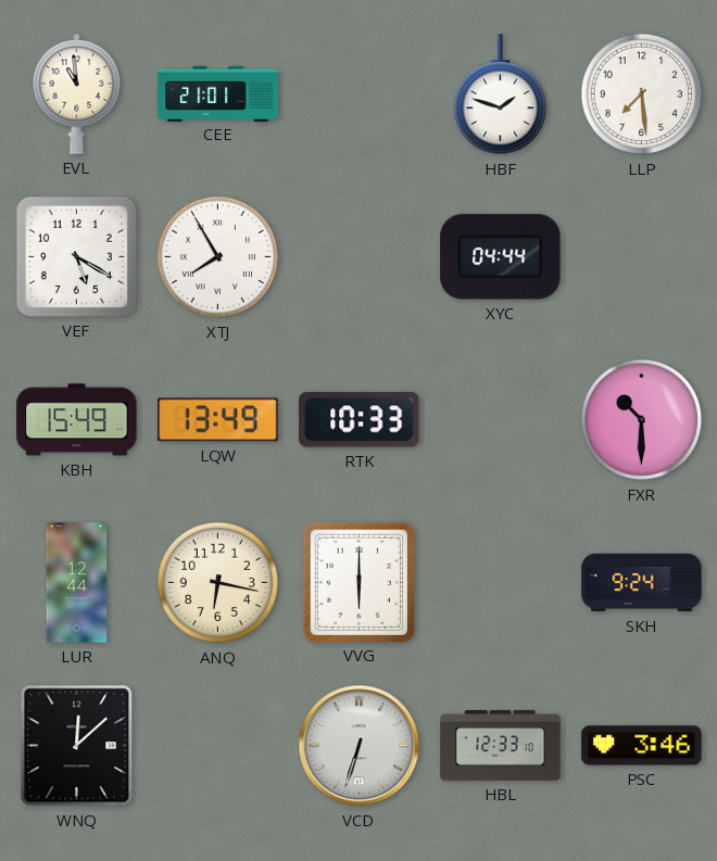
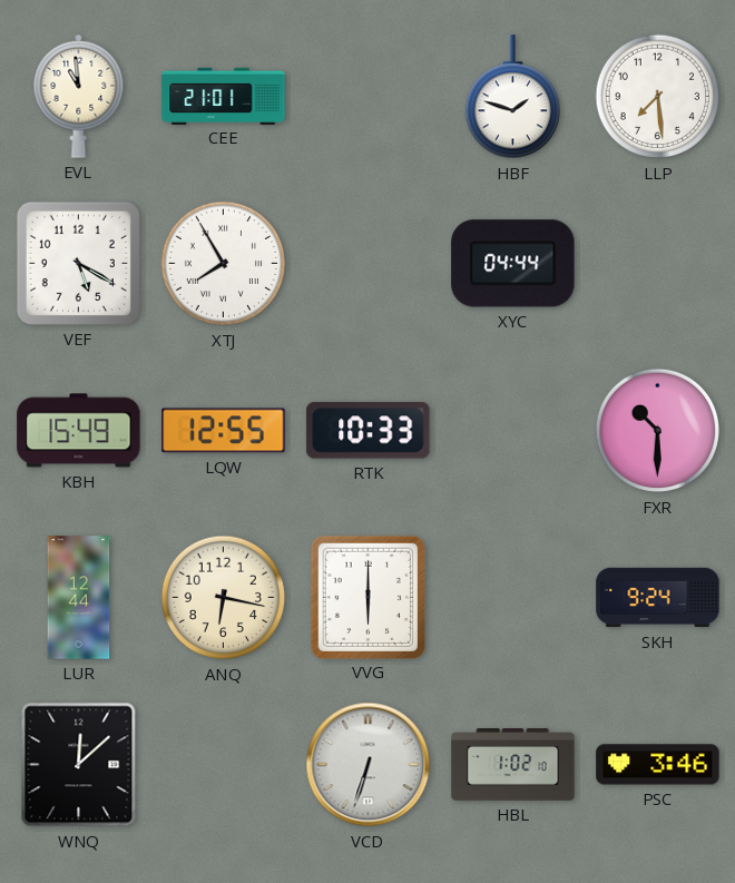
LQW: 13:49 -> 12:55
HBL: 12:33 -> 1:02
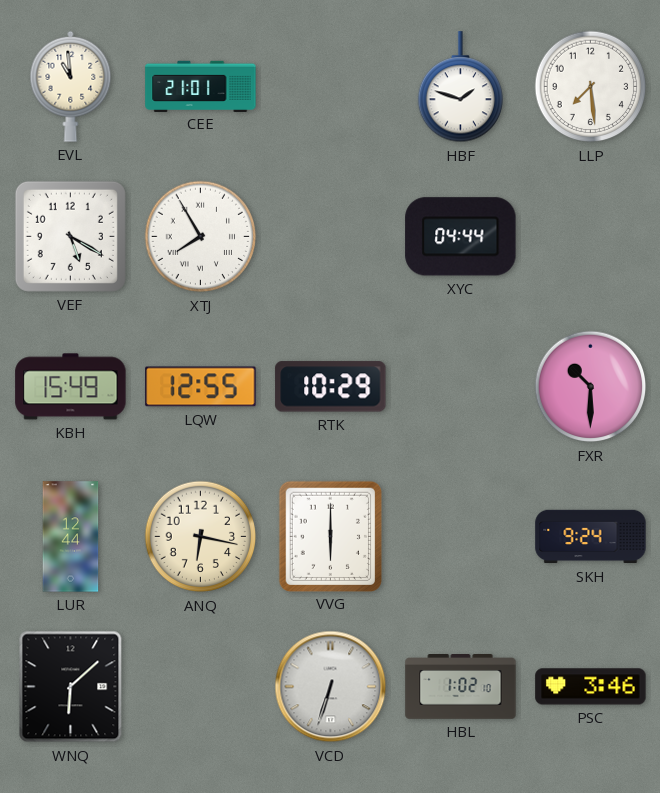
RTK: 10:33 -> 10:29
WNQ: 12:08 -> 6:08
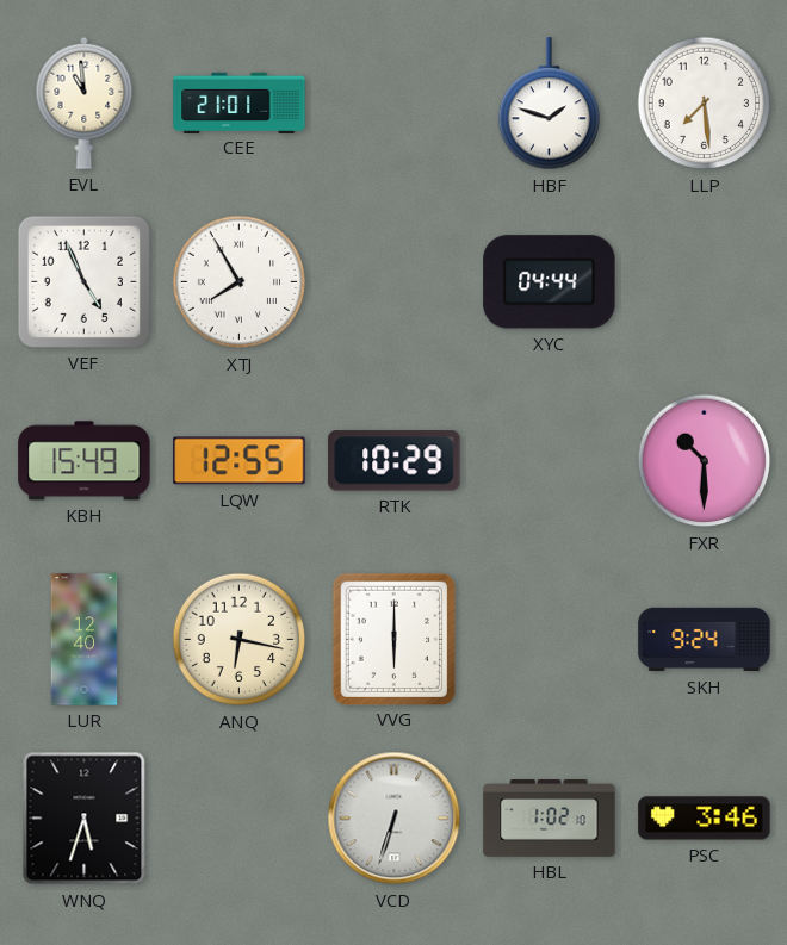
VEF: 5:20 -> 4:56
LUR: 12:44 -> 12:40
WNQ: 6:08 -> 5:33
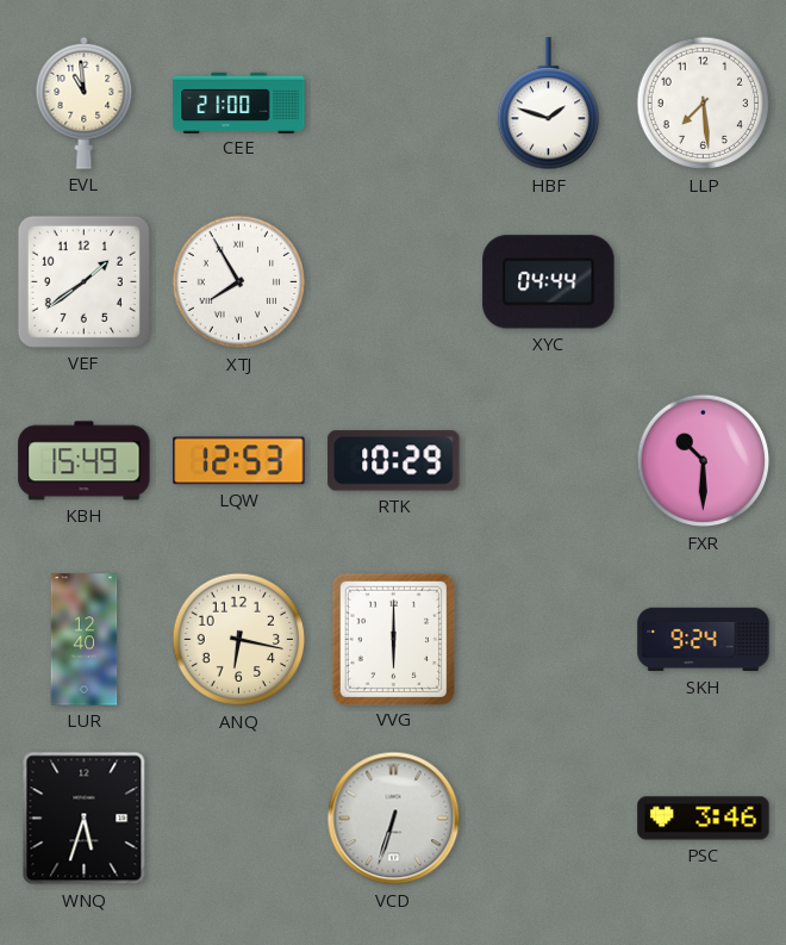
CEE: 21:01 -> 21:00
VEF: 4:56 -> 1:39
LQW: 12:55 -> 12:53
HBL: 1:02 -> none
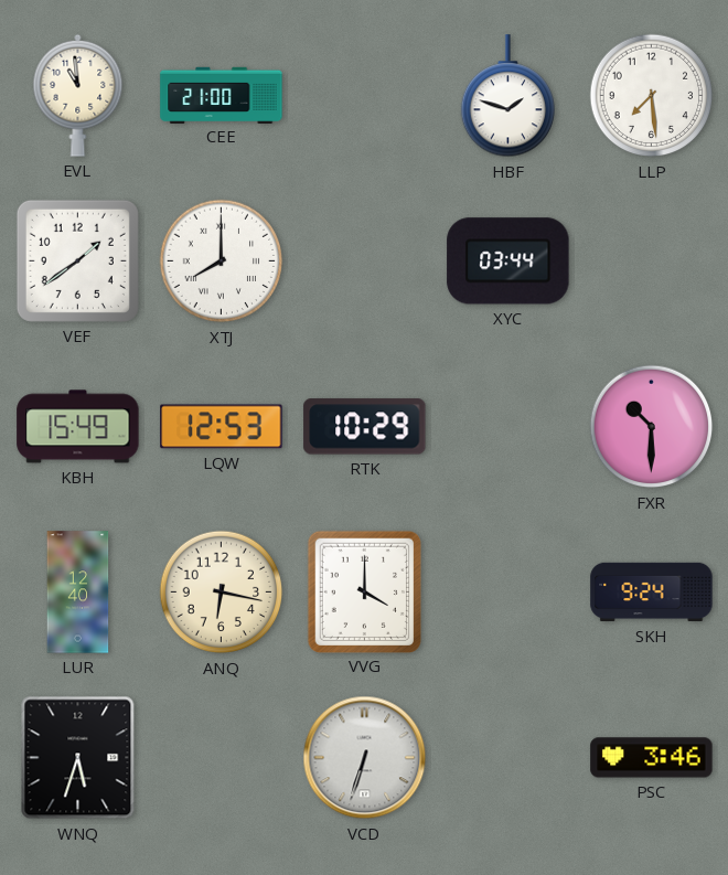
XTJ: 7:55 -> 8:00
XYC: 04:44 -> 03:44
VVG: 6:00 -> 4:00
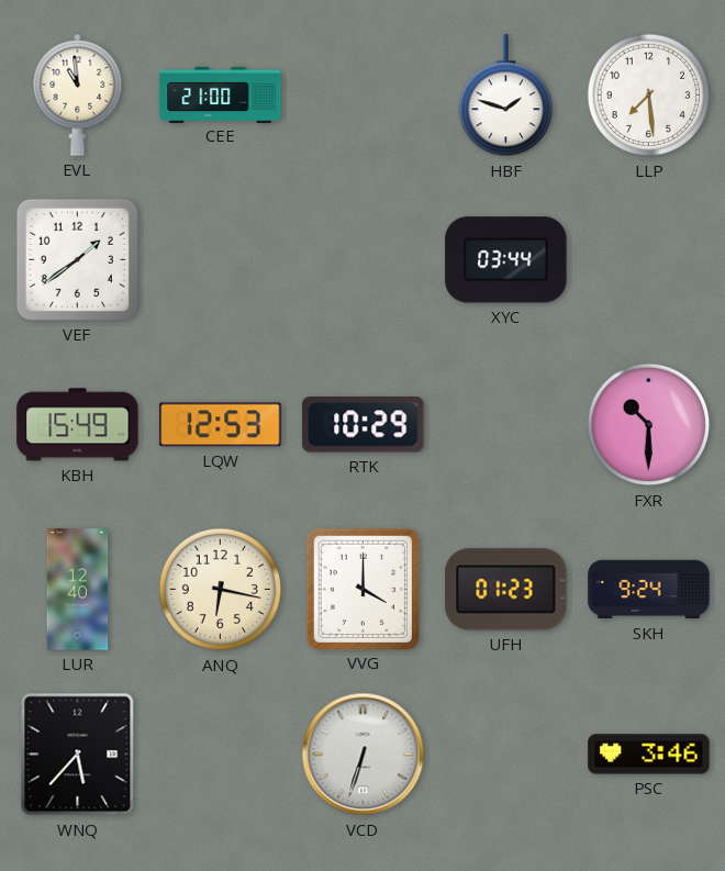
XTJ: 8:00 -> none
UFH: none -> 01:23
WNQ: 5:33 -> 5:37
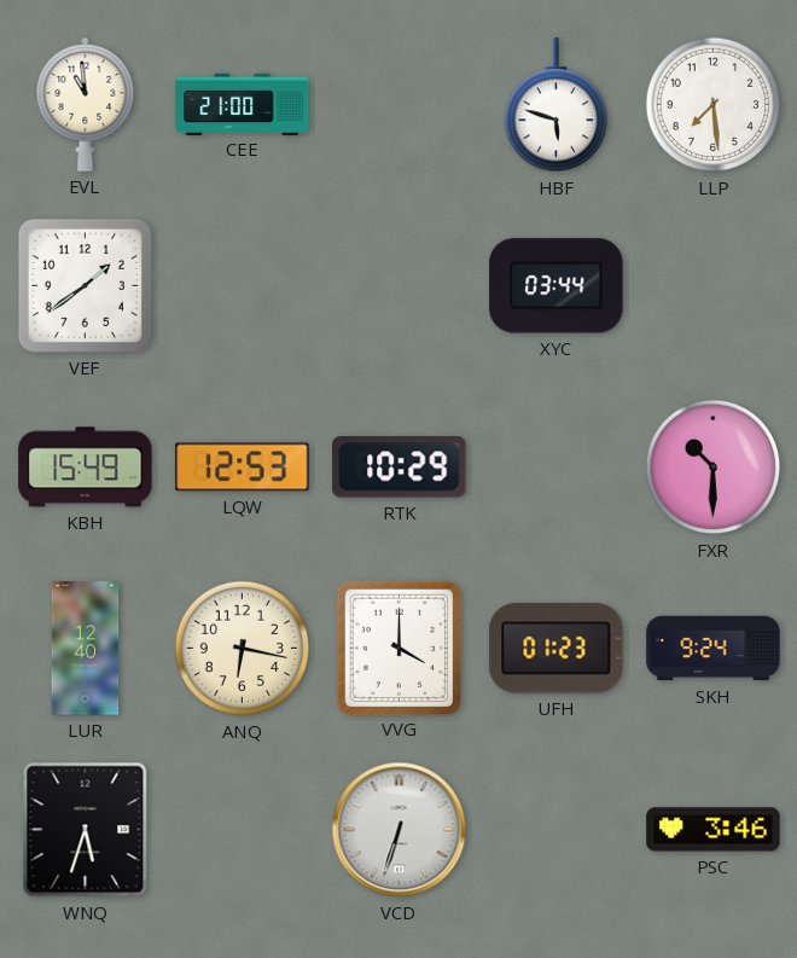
HBF: 1:48 -> 5:48
WNQ: 5:37 -> 5:33
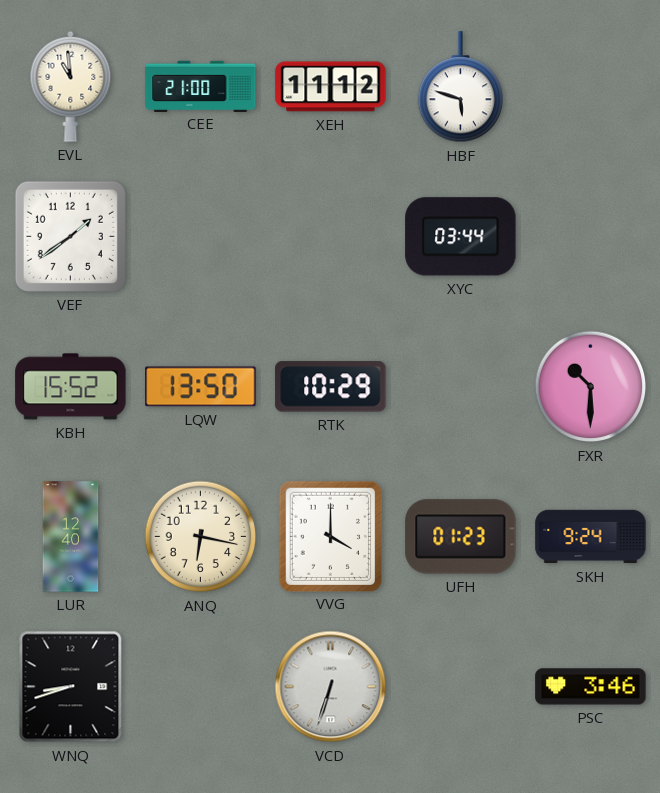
XEH: none -> 11:12
LLP: 7:29 -> none
KBH: 15:49 -> 15:52
LQW: 12:53 -> 13:50
WNQ: 5:33 -> 8:42
